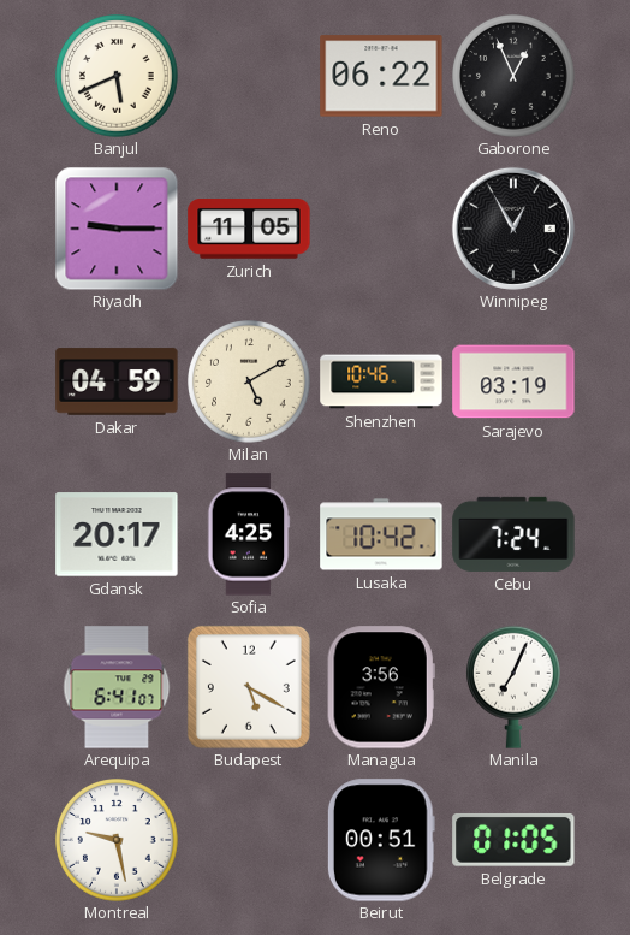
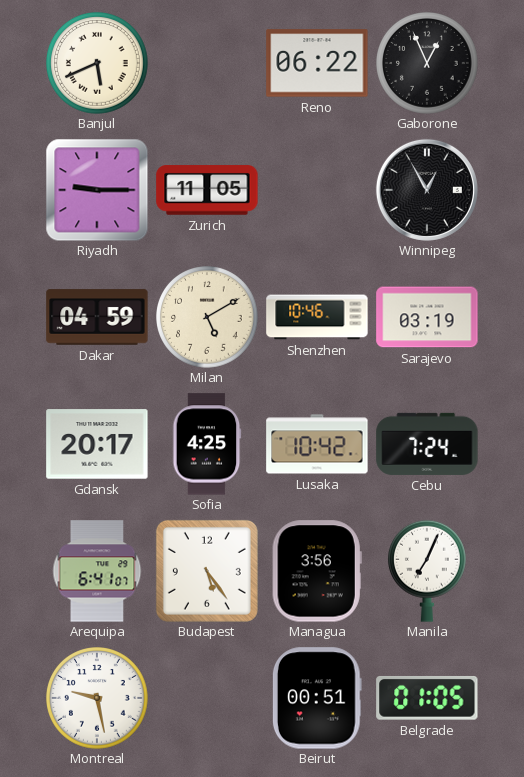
Budapest: 5:20 -> 5:24
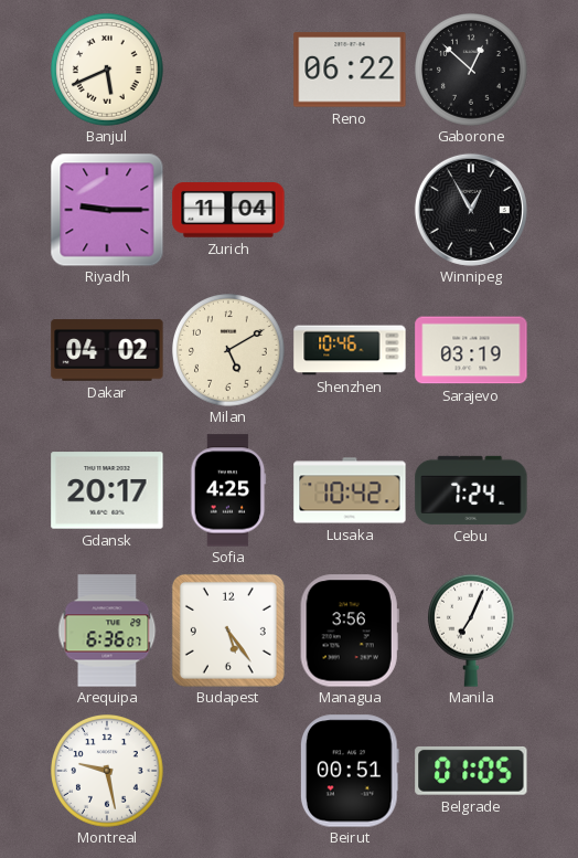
Gaborone: 12:56 -> 12:52
Zurich: 11:05 -> 11:04
Dakar: 04:59 -> 04:02
Arequipa: 6:41 -> 6:36
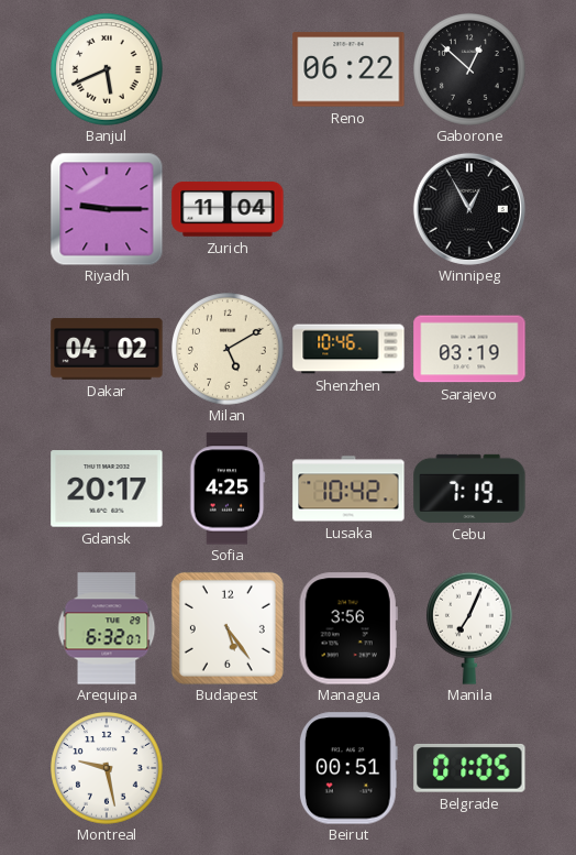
Cebu: 7:24 -> 7:19
Arequipa: 6:36 -> 6:32
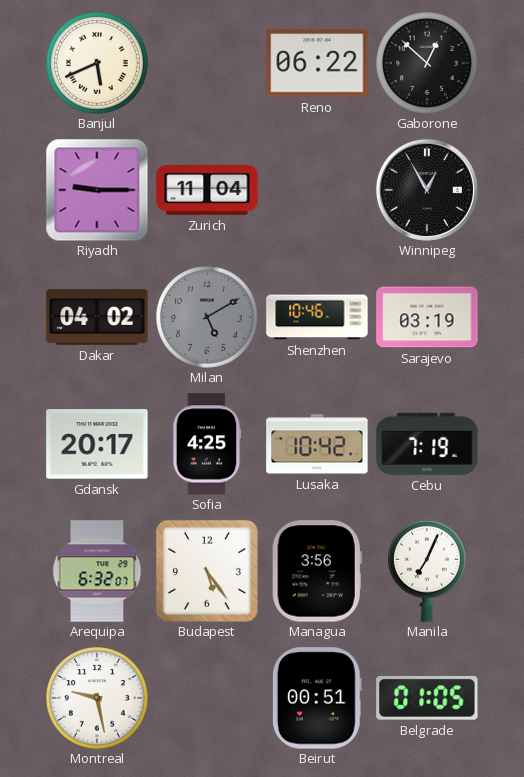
Milan dial: cream -> grey
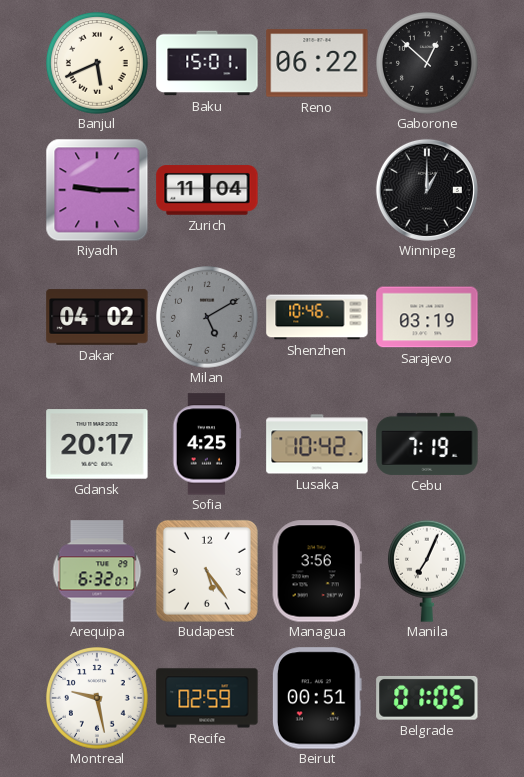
Baku: none -> 15:01
Winnipeg: 12:55 -> 1:00
Recife: none -> 02:59
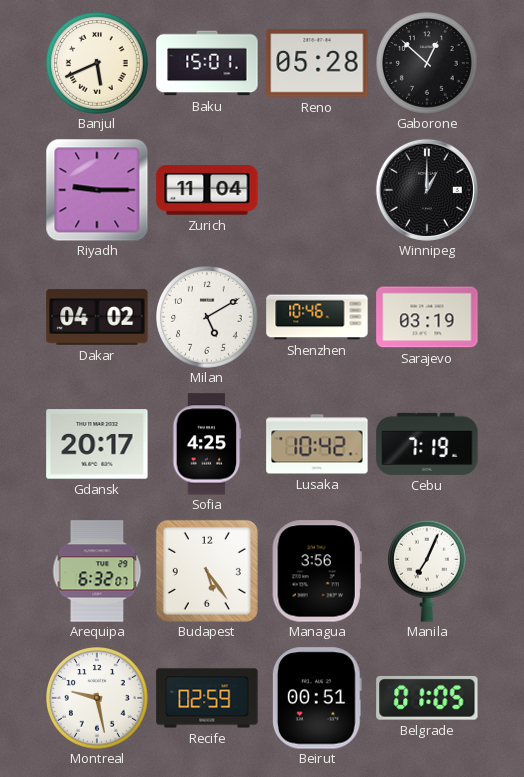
Reno: 06:22 -> 05:28
Milan dial: grey -> white
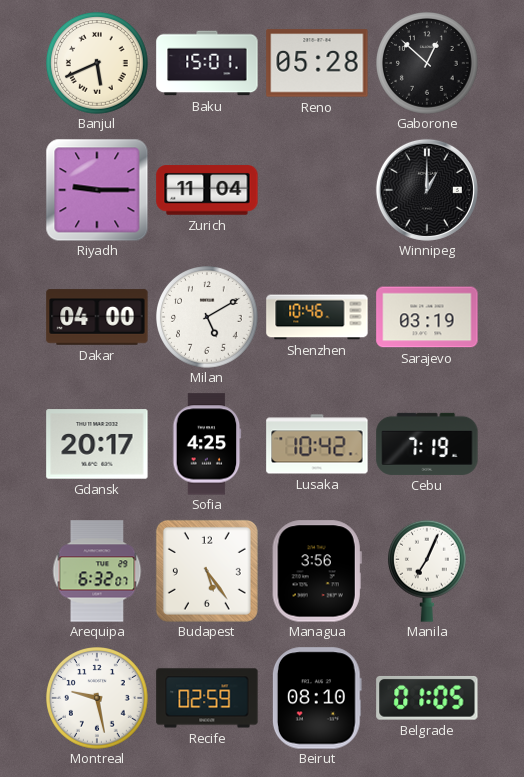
Dakar: 04:02 -> 04:00
Beirut: 00:51 -> 08:10
